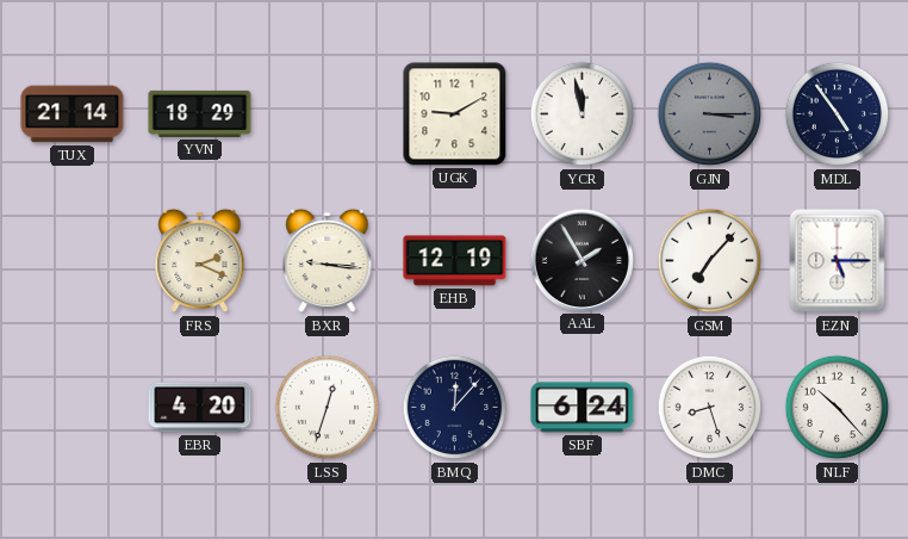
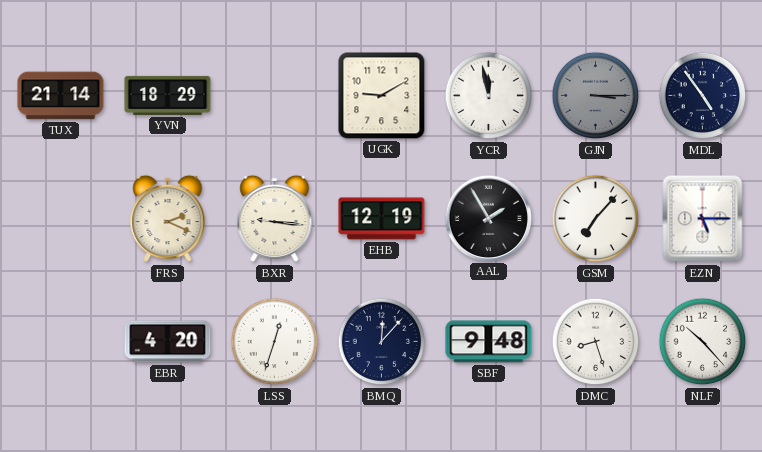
SBF: 6:24 -> 9:48
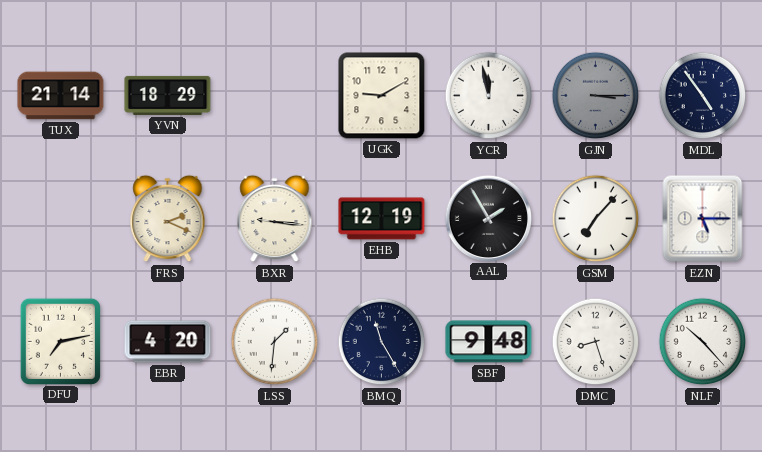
DFU: none -> 7:13
LSS: 12:33 -> 1:31
BMQ: 12:07 -> 11:25
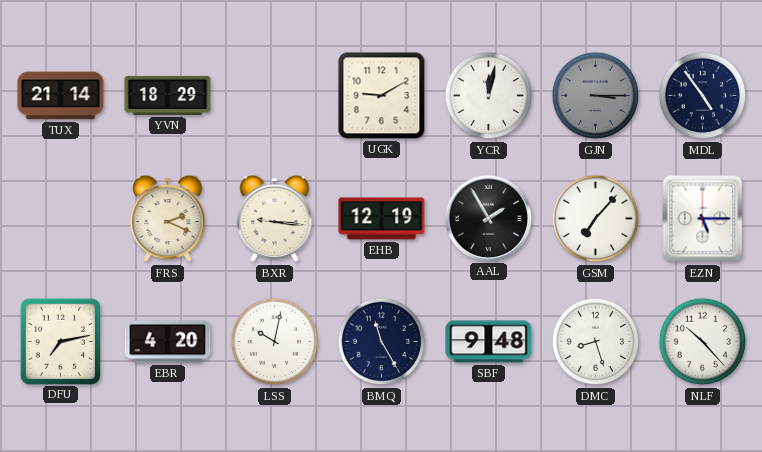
YCR: 11:58 -> 12:02
LSS: 1:31 -> 10:02
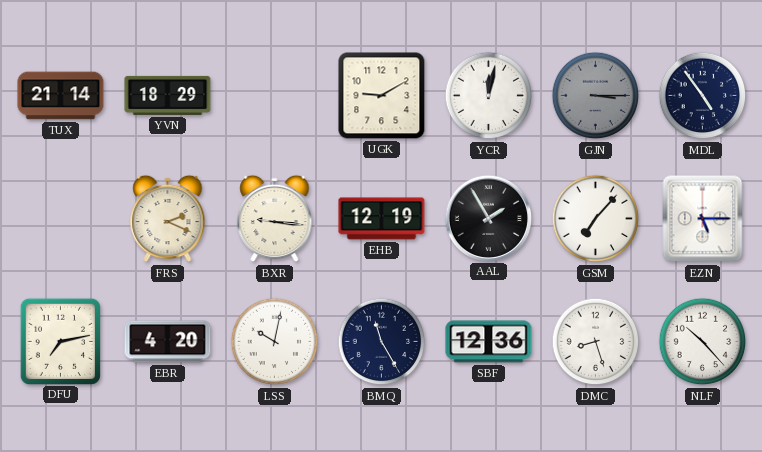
SBF: 9:48 -> 12:36
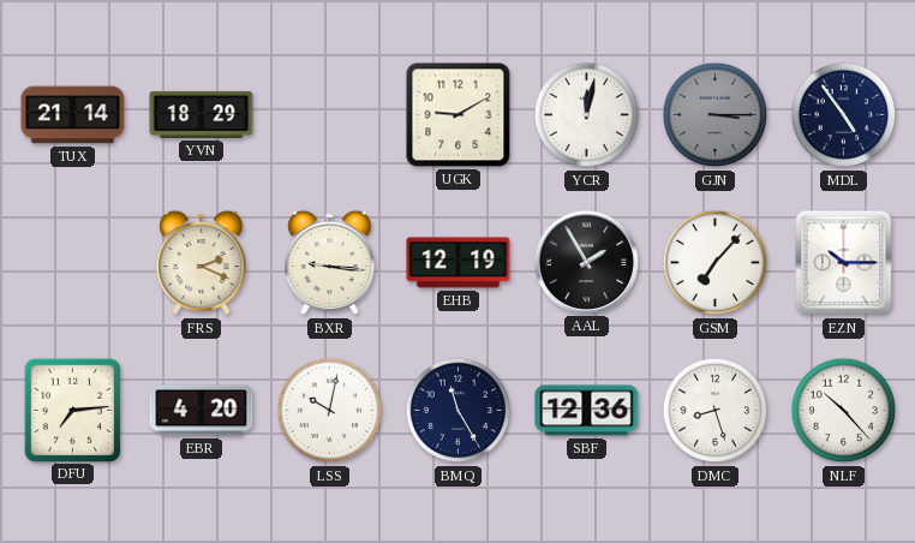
EZN: 5:15 -> 10:15
DFU: 7:13 -> 7:14
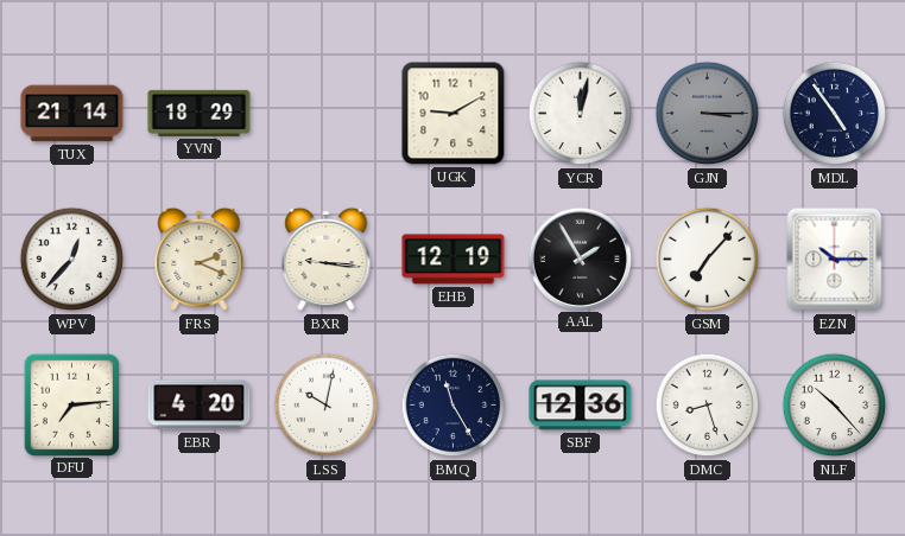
WPV: none -> 12:37
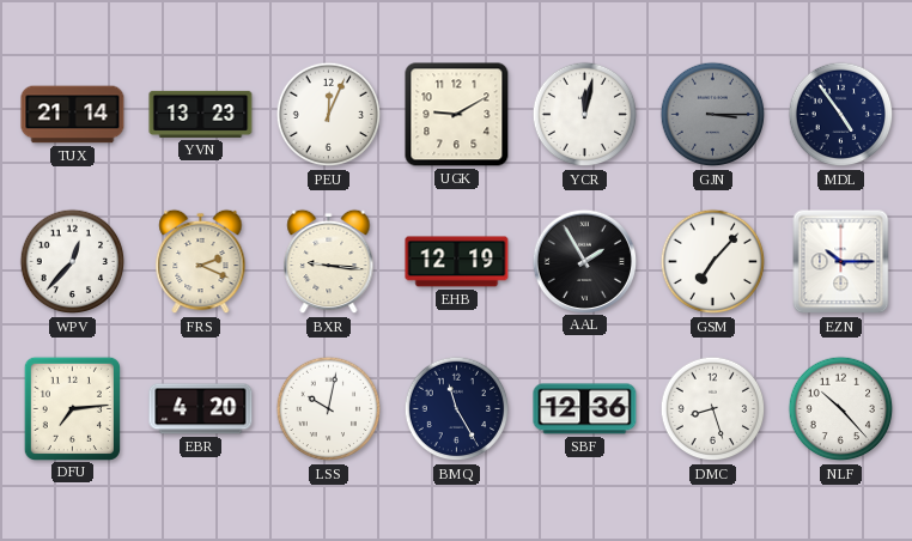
YVN: 18:29 -> 13:23
PEU: none -> 12:04
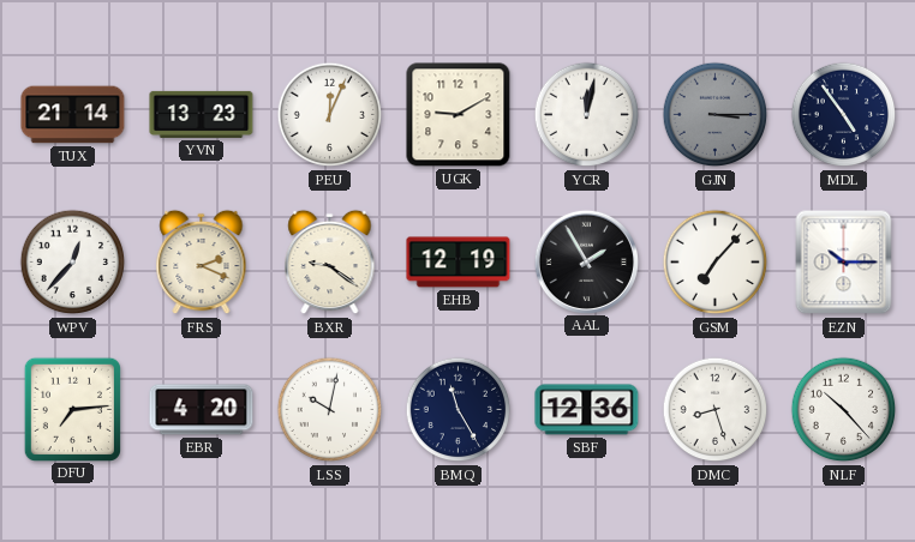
BXR: 9:16 -> 9:21
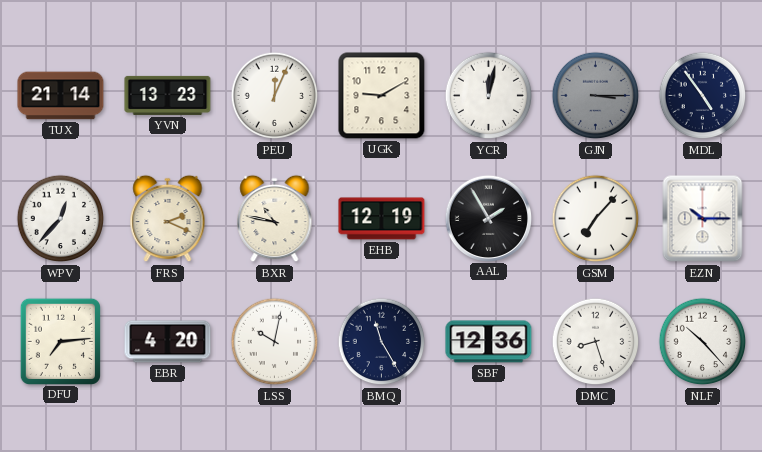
BXR: 9:21 -> 10:47
